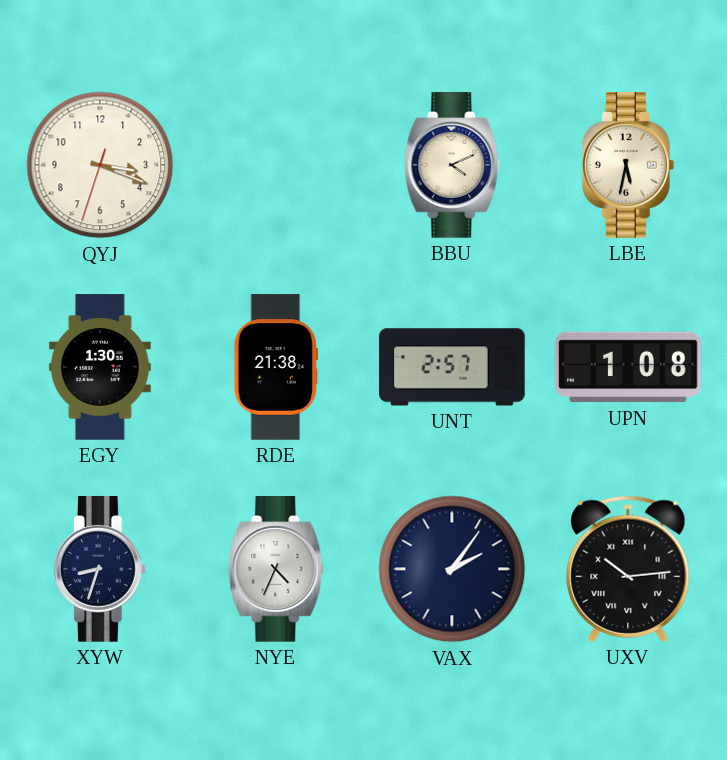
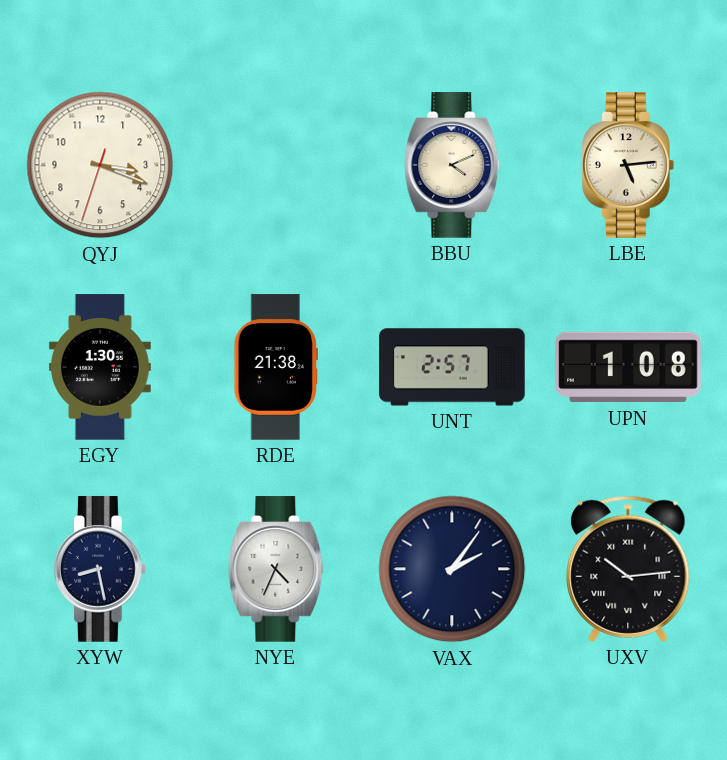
LBE: 5:32 -> 5:14
XYW: 8:33 -> 8:28
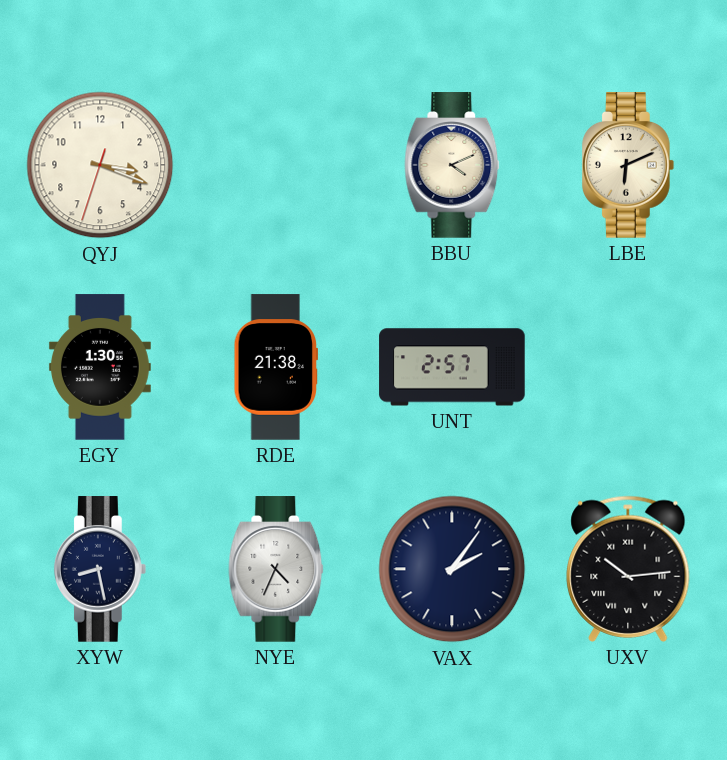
LBE: 5:14 -> 6:11
UPN: 1:08 -> none
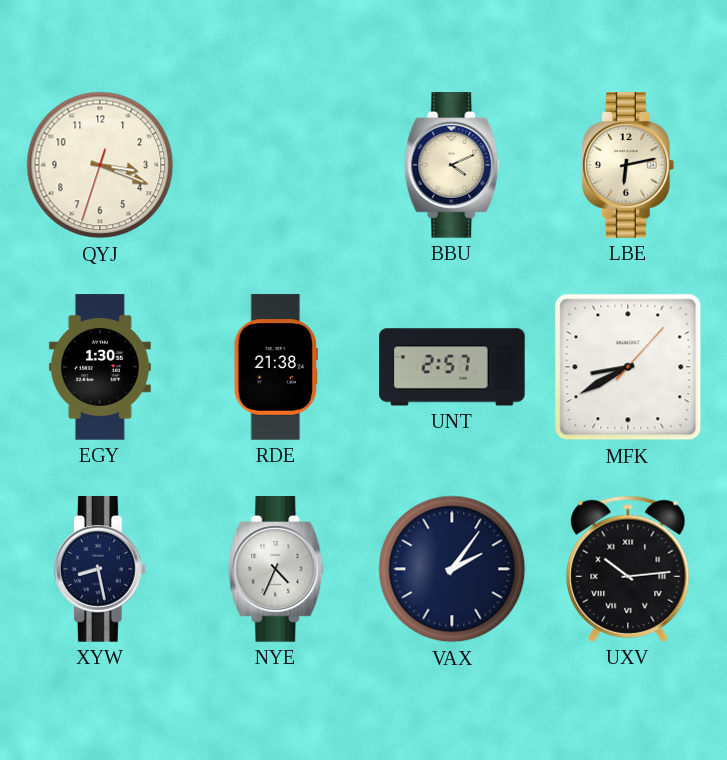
LBE: 6:11 -> 6:13
MFK: none -> 8:40
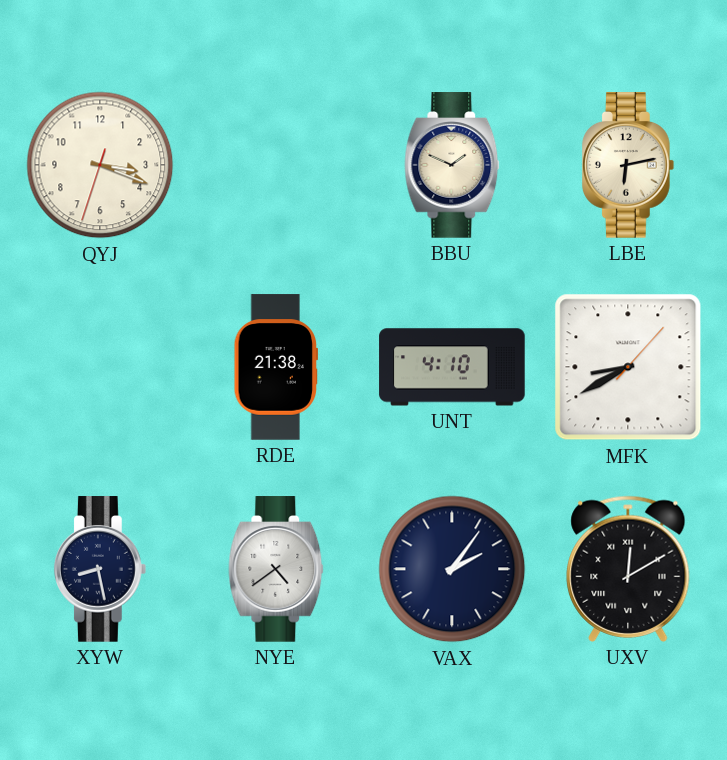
BBU: 4:11 -> 1:49
EGY: 1:30 -> none
UNT: 2:57 -> 4:10
NYE: 4:34 -> 4:39
UXV: 10:14 -> 12:10
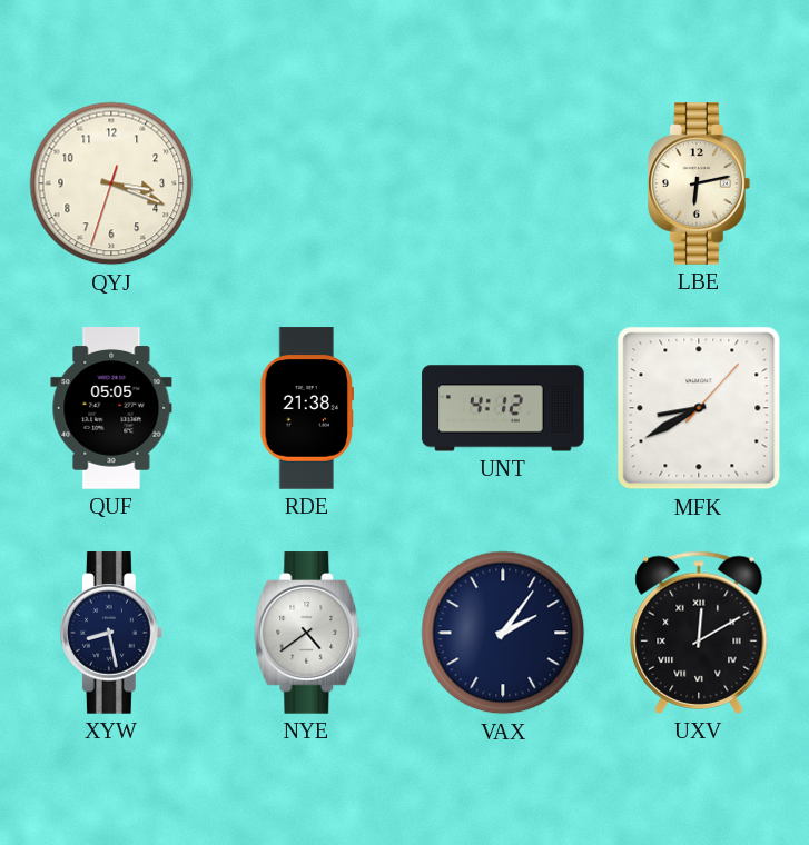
BBU: 1:49 -> none
QUF: none -> 05:05
UNT: 4:10 -> 4:12
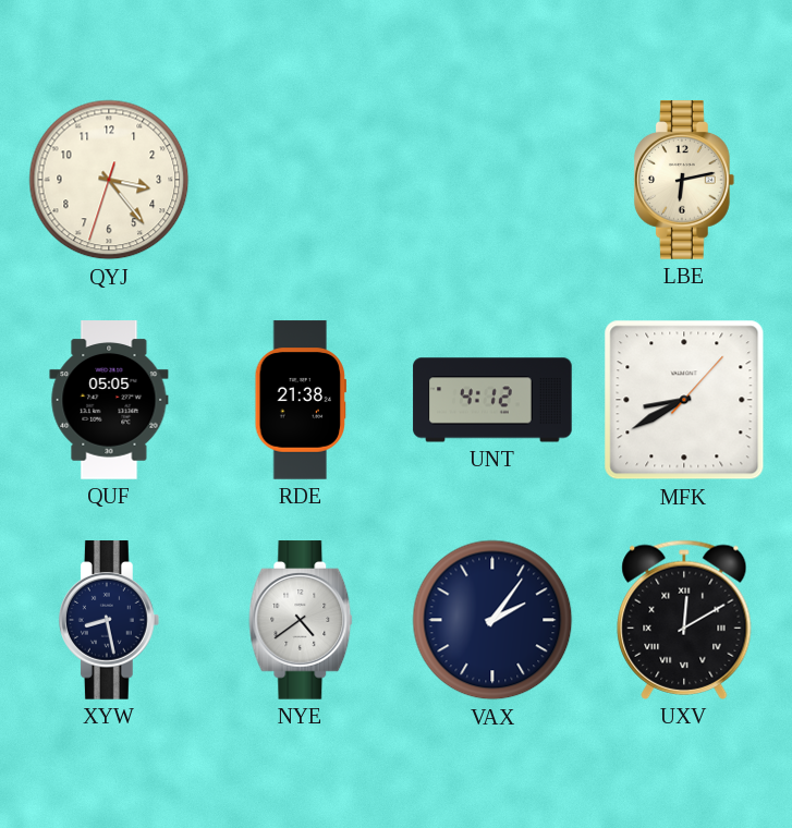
QYJ: 3:18 -> 3:23
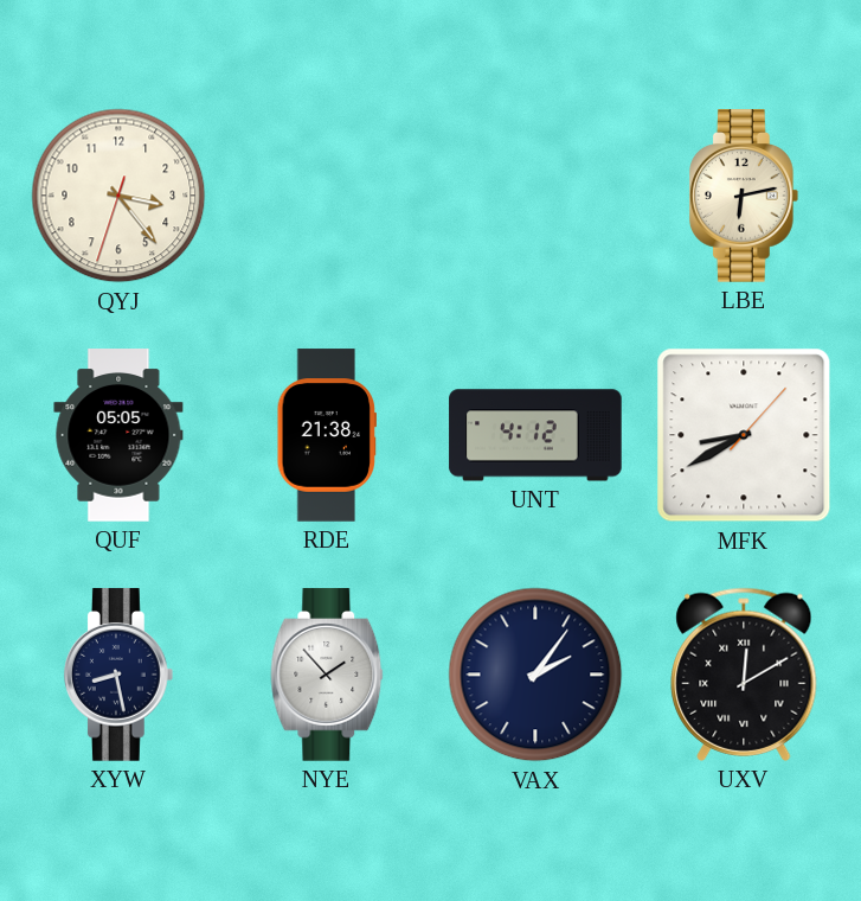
NYE: 4:39 -> 1:53
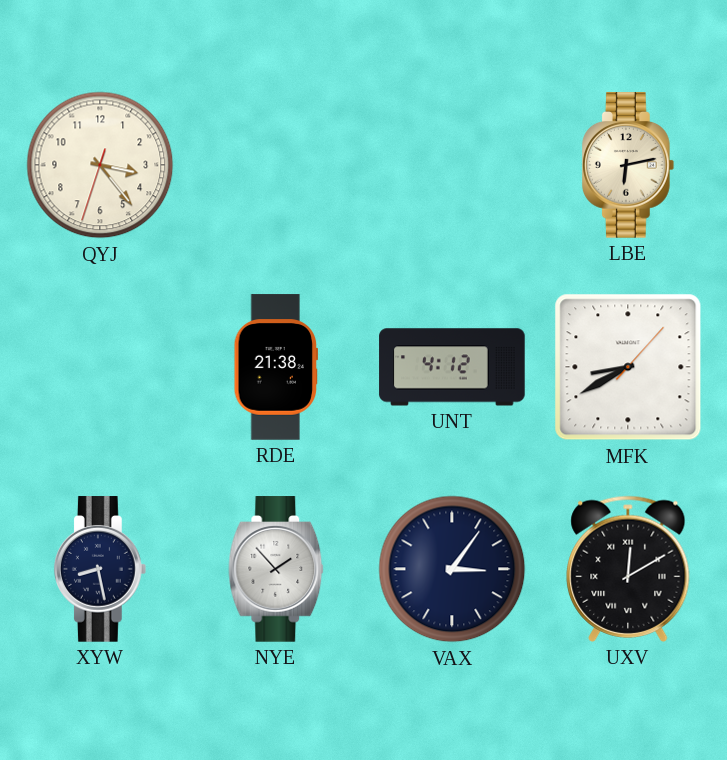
QUF: 05:05 -> none
VAX: 2:06 -> 3:06
